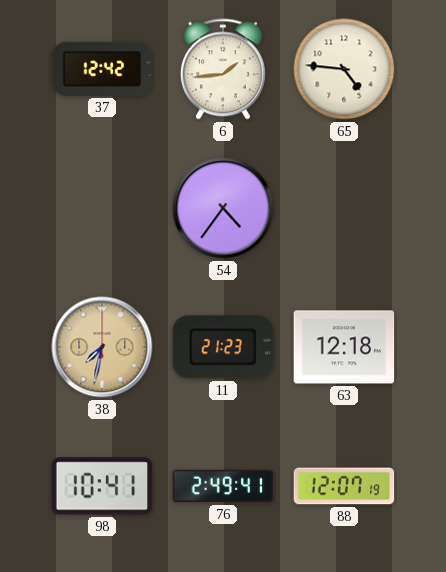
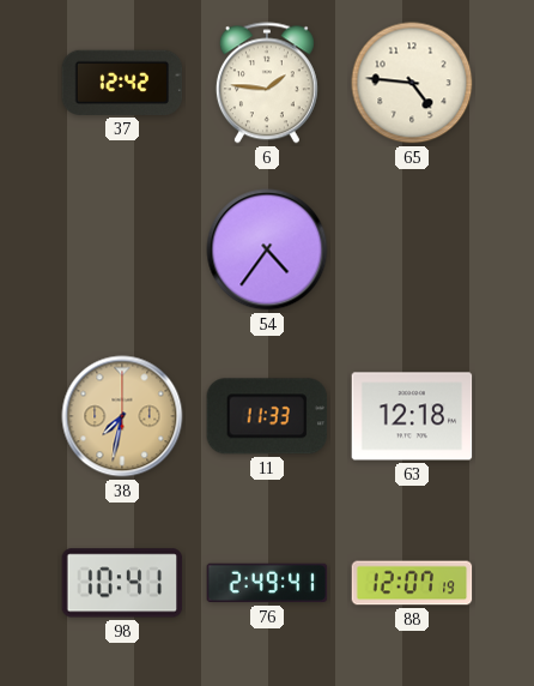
6: 1:44 -> 1:46
11: 21:23 -> 11:33
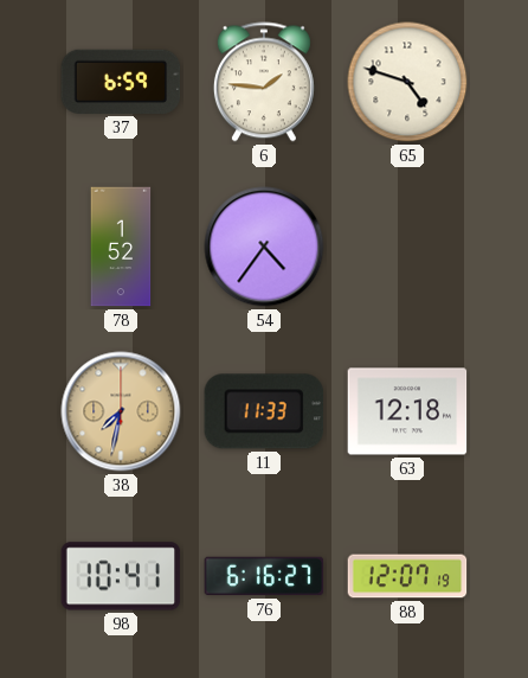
37: 12:42 -> 6:59
65: 4:46 -> 4:48
78: none -> 1:52
76: 2:49 -> 6:16
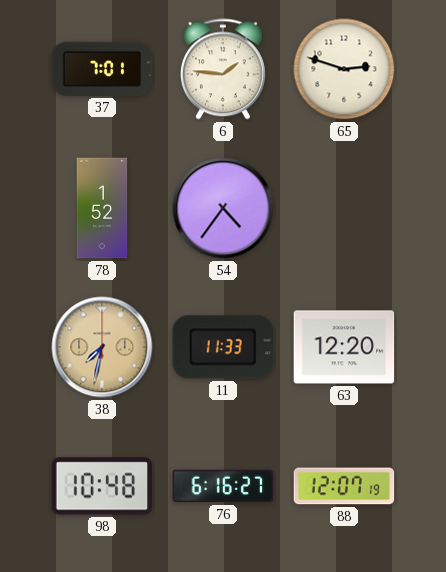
37: 6:59 -> 7:01
65: 4:48 -> 2:48
63: 12:18 -> 12:20
98: 10:41 -> 10:48
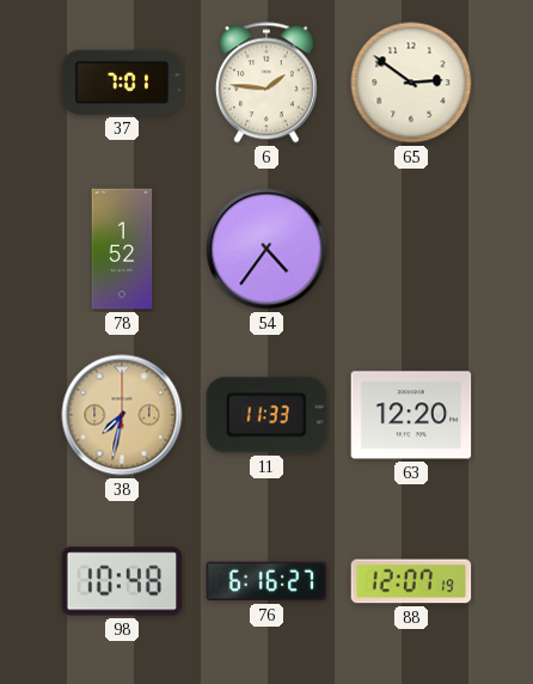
65: 2:48 -> 2:51
